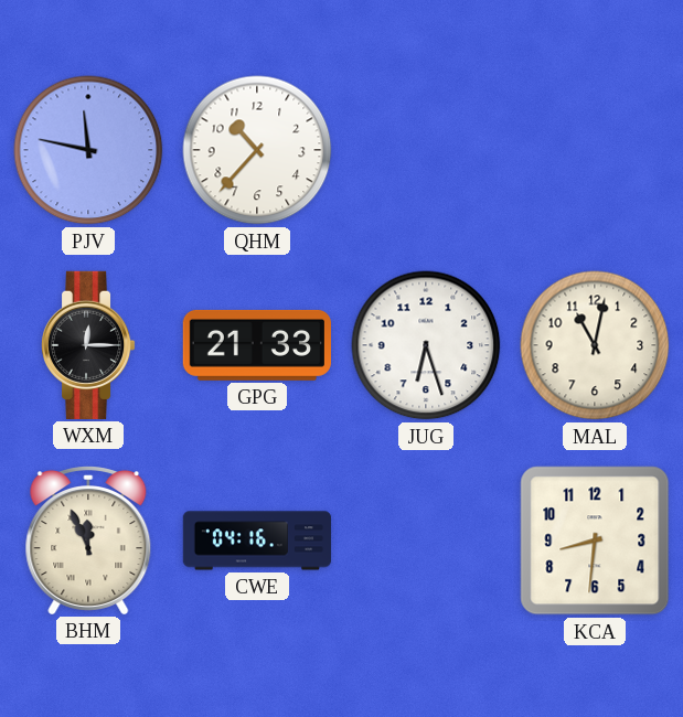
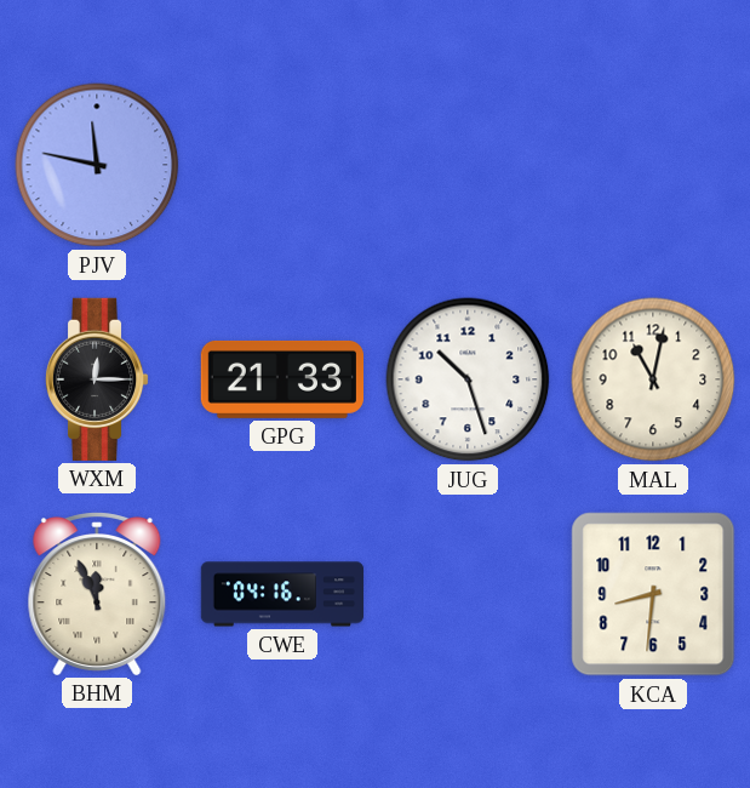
QHM: 10:37 -> none
JUG: 6:27 -> 10:27
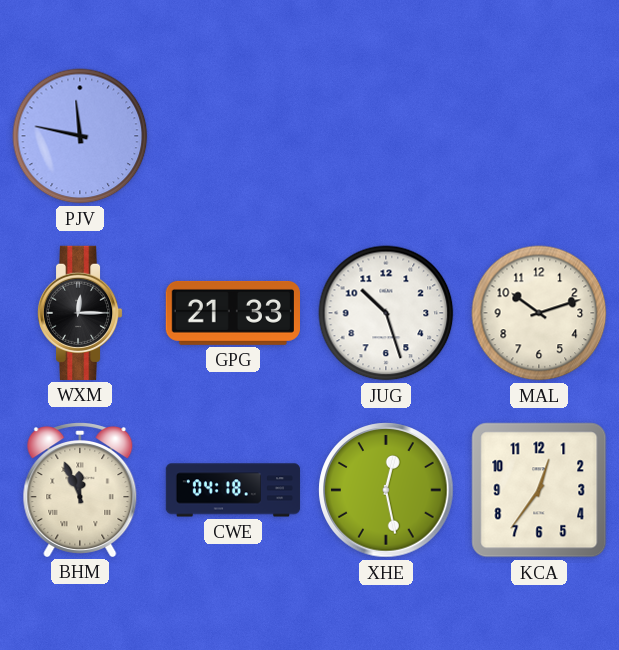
MAL: 11:02 -> 10:12
CWE: 04:16 -> 04:18
XHE: none -> 12:28
KCA: 8:31 -> 12:36
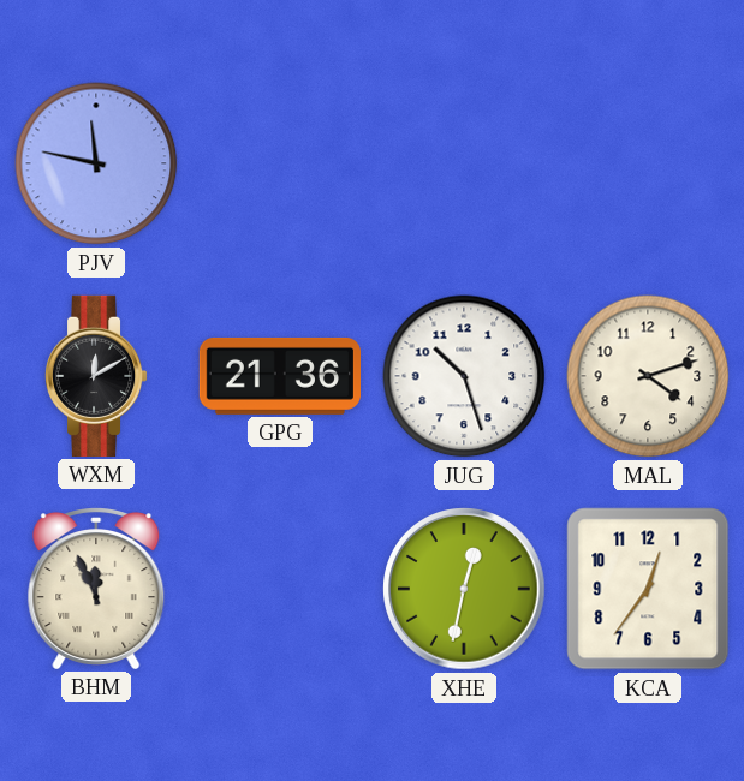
WXM: 12:15 -> 12:10
GPG: 21:33 -> 21:36
MAL: 10:12 -> 4:12
CWE: 04:18 -> none
XHE: 12:28 -> 12:32
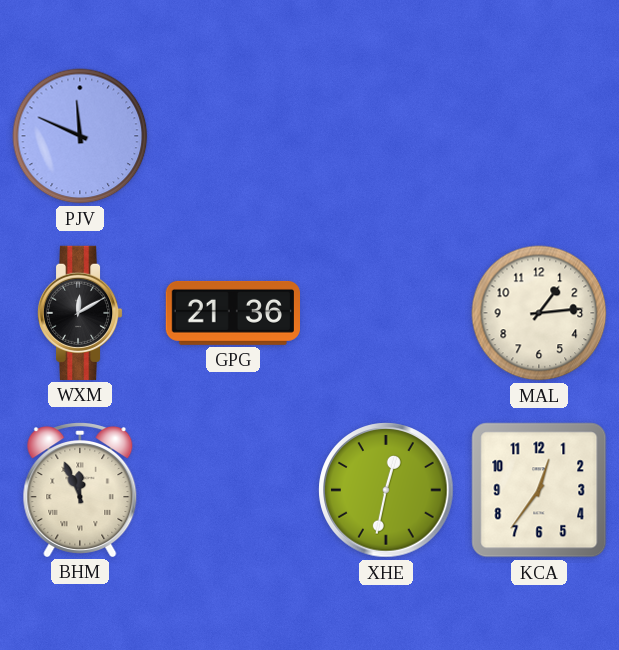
PJV: 11:47 -> 11:49
JUG: 10:27 -> none
MAL: 4:12 -> 1:14
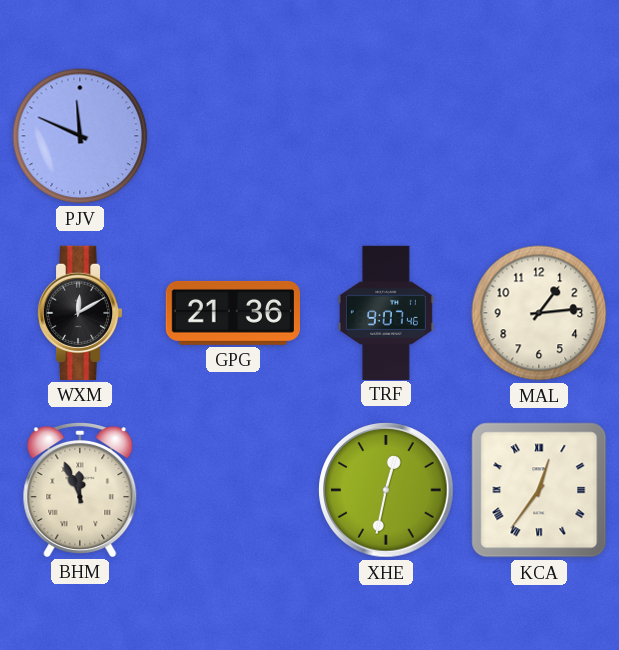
TRF: none -> 9:07
KCA numerals: Arabic -> Roman
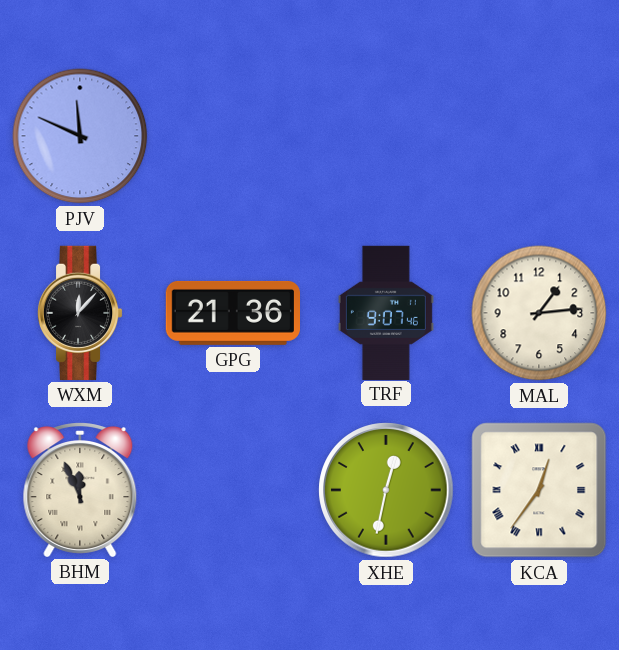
WXM: 12:10 -> 12:07
